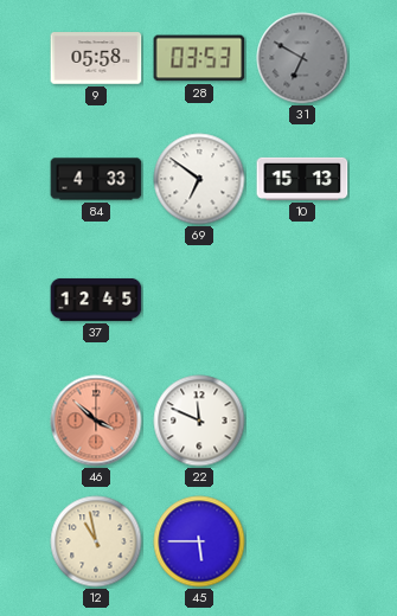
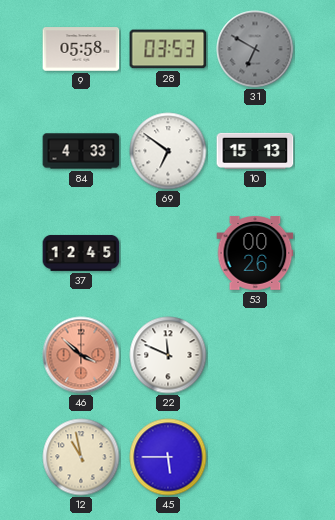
53: none -> 00:26
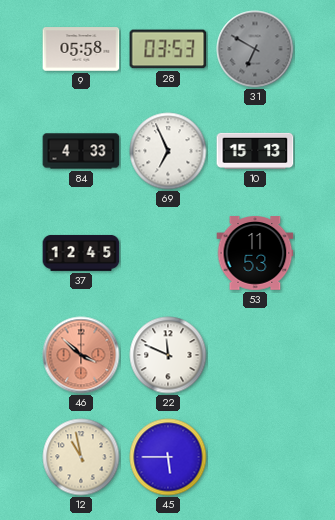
69: 6:51 -> 6:56
53: 00:26 -> 11:53
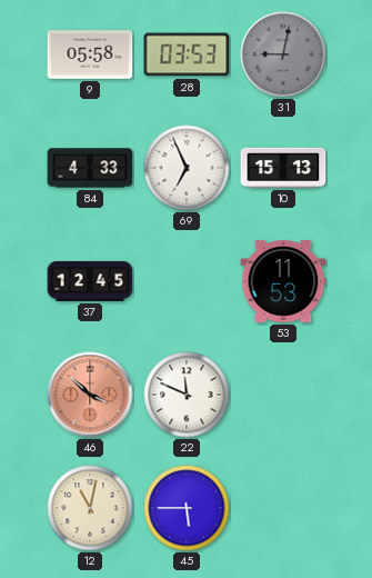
31: 6:50 -> 9:02
12: 10:58 -> 11:02
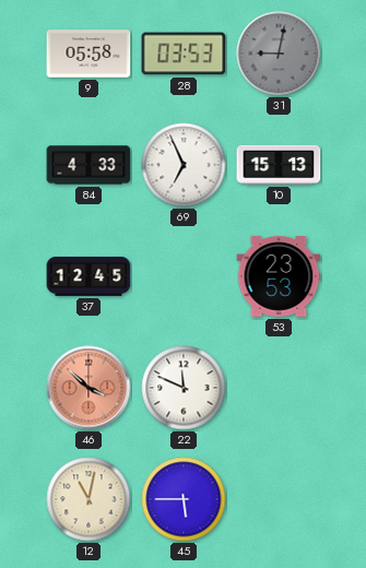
53: 11:53 -> 23:53
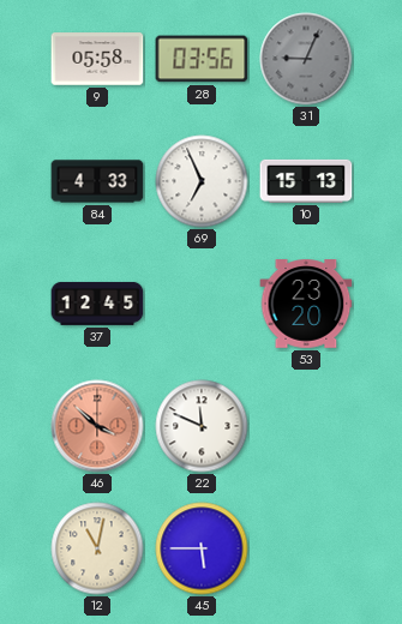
28: 03:53 -> 03:56
31: 9:02 -> 9:04
53: 23:53 -> 23:20
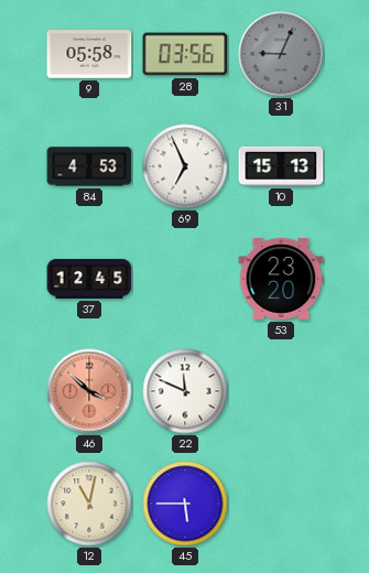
84: 4:33 -> 4:53
